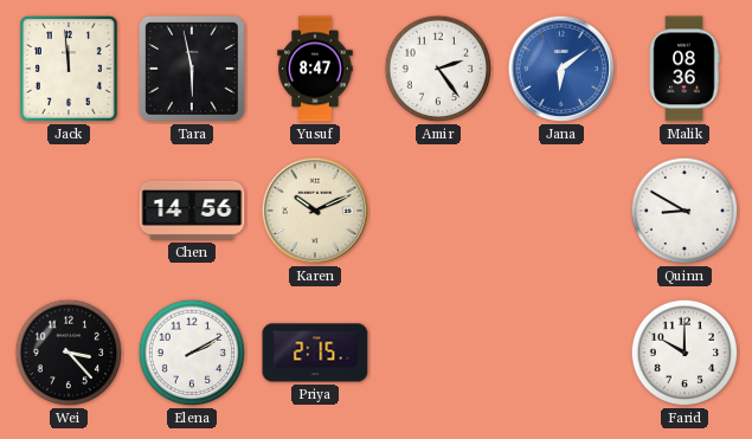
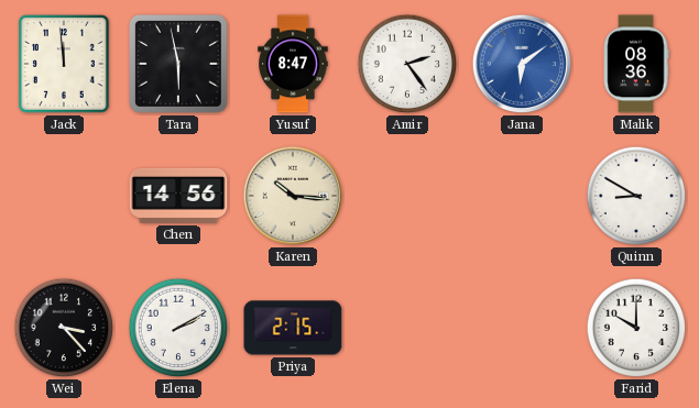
Karen: 10:11 -> 10:16
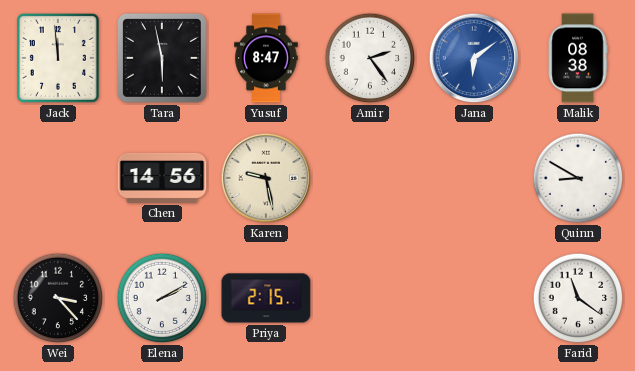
Malik: 08:36 -> 08:38
Karen: 10:16 -> 9:28
Farid: 10:00 -> 11:21
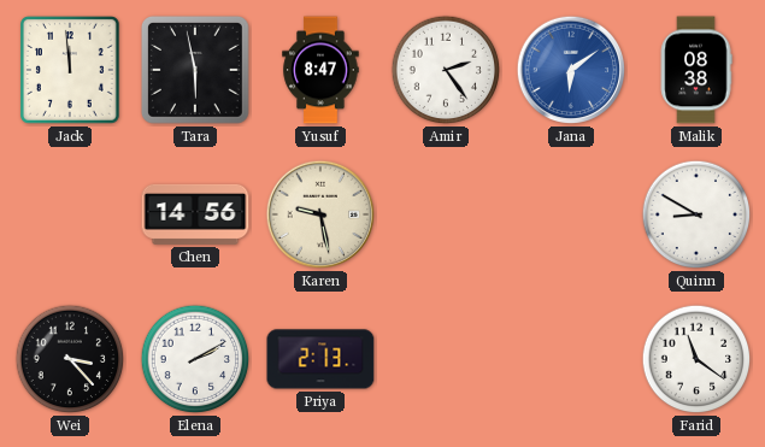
Priya: 2:15 -> 2:13
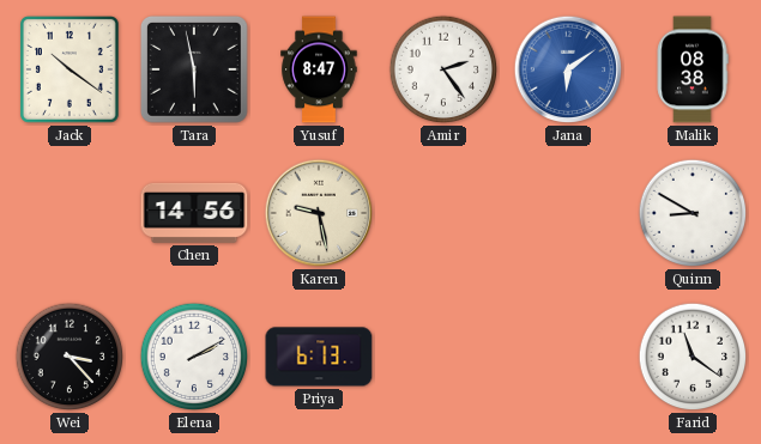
Jack: 11:59 -> 10:21
Priya: 2:13 -> 6:13
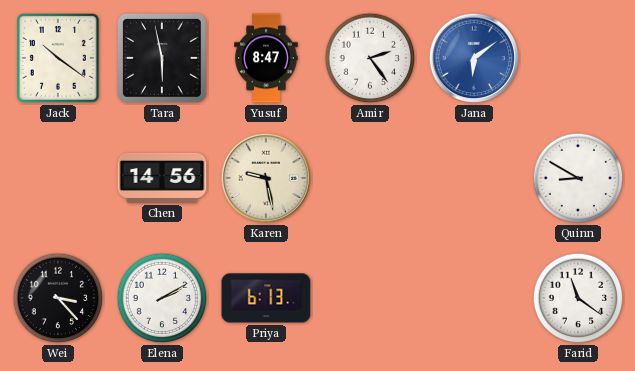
Malik: 08:38 -> none
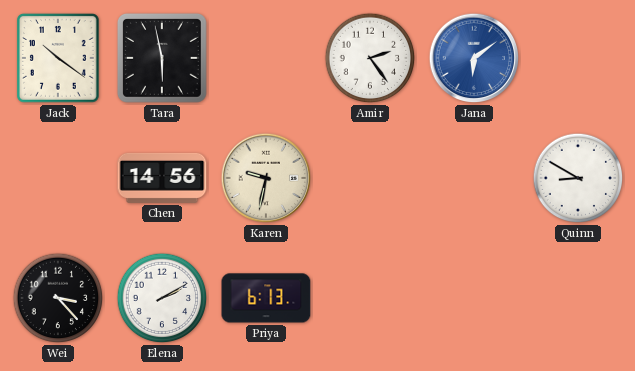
Yusuf: 8:47 -> none
Karen: 9:28 -> 9:32
Farid: 11:21 -> none
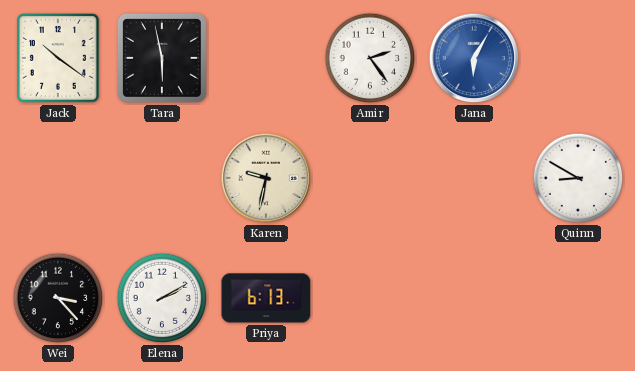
Jana: 6:09 -> 6:05
Chen: 14:56 -> none
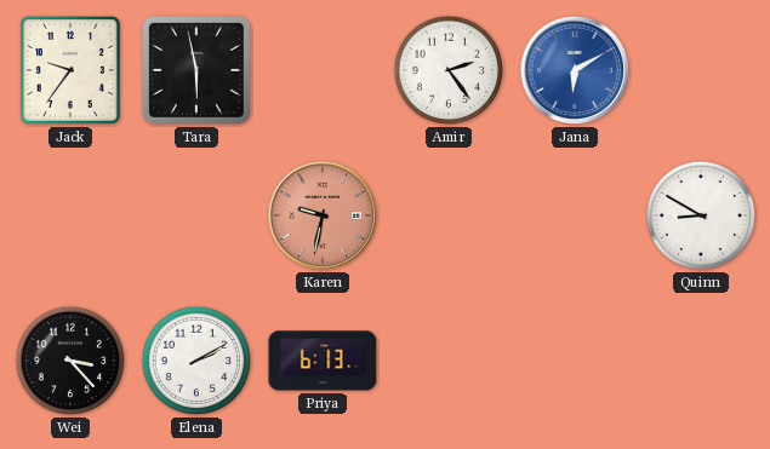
Jack: 10:21 -> 9:36
Jana: 6:05 -> 6:10
Karen dial: cream -> salmon
